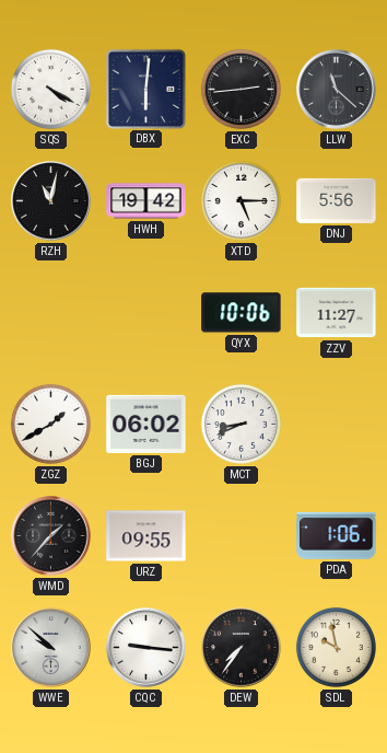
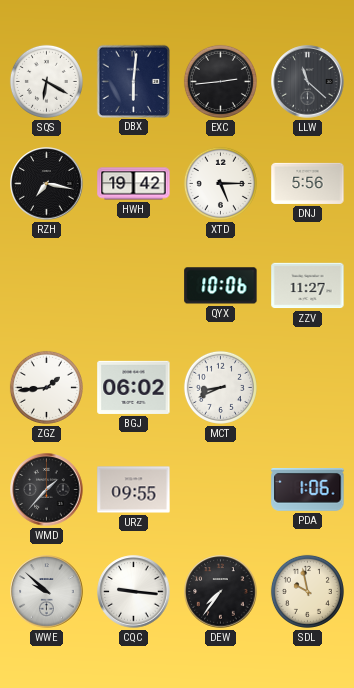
SQS: 4:20 -> 6:20
RZH: 11:02 -> 7:17
ZGZ: 1:40 -> 1:44
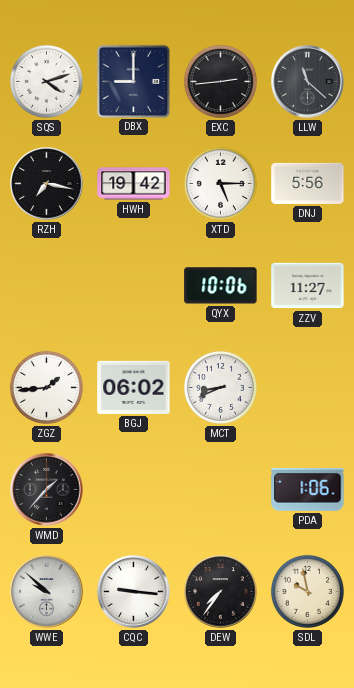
SQS: 6:20 -> 4:12
DBX: 6:01 -> 9:00
URZ: 09:55 -> none
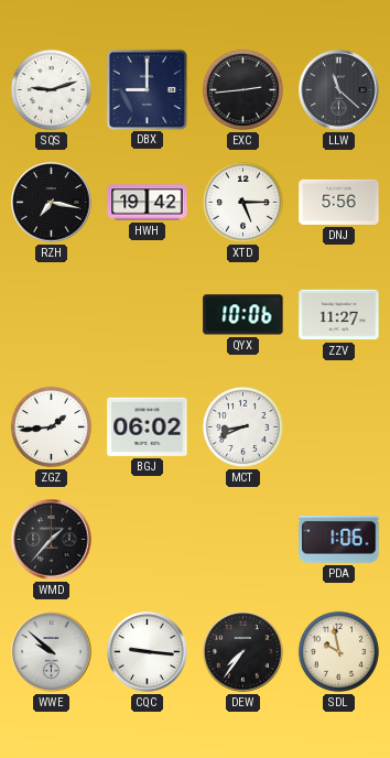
SQS: 4:12 -> 9:12
